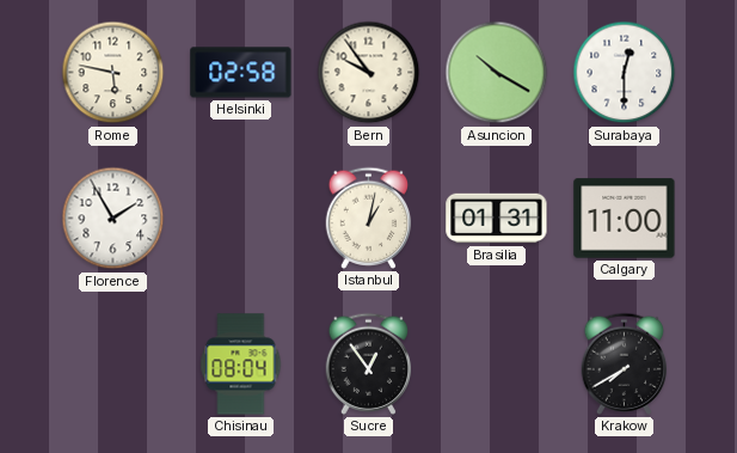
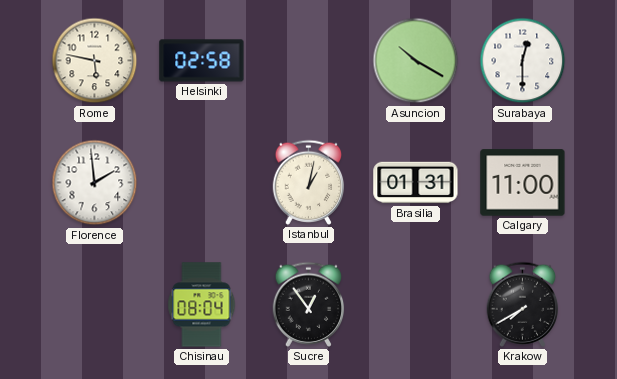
Bern: 9:54 -> none
Florence: 1:55 -> 1:59
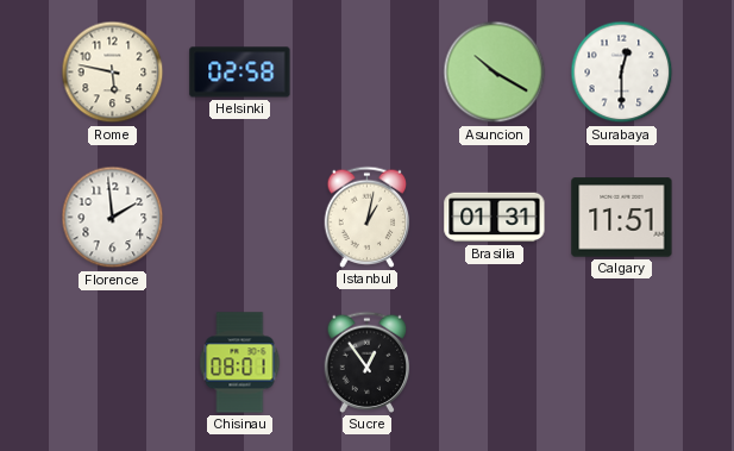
Calgary: 11:00 -> 11:51
Chisinau: 08:04 -> 08:01
Krakow: 7:40 -> none
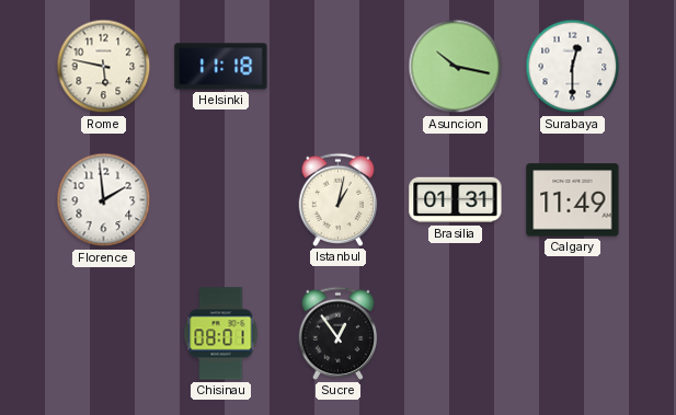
Helsinki: 02:58 -> 11:18
Asuncion: 10:20 -> 10:17
Calgary: 11:51 -> 11:49
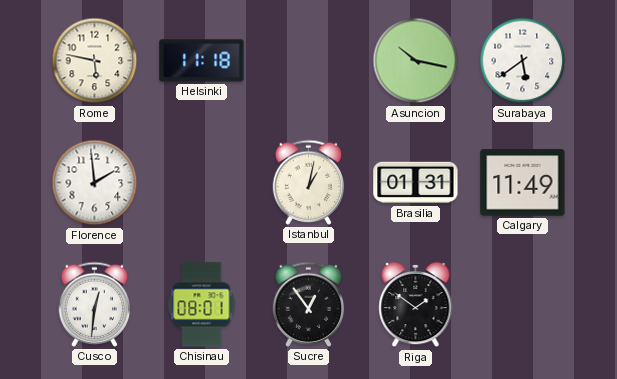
Surabaya: 12:30 -> 5:39
Cusco: none -> 12:31
Riga: none -> 1:51
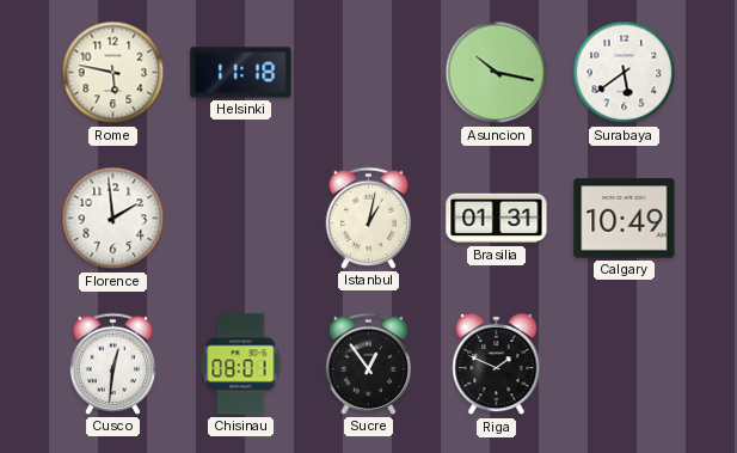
Calgary: 11:49 -> 10:49
Riga: 1:51 -> 1:49
